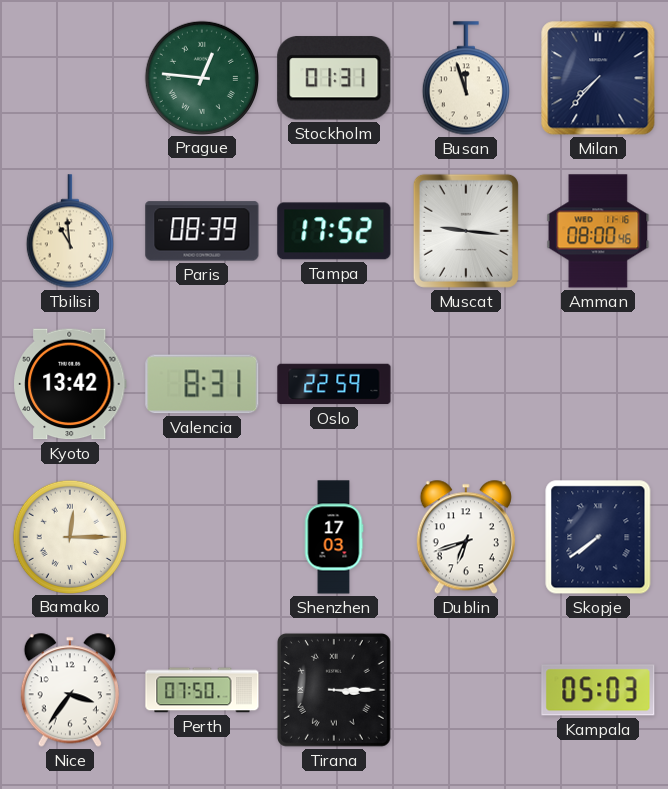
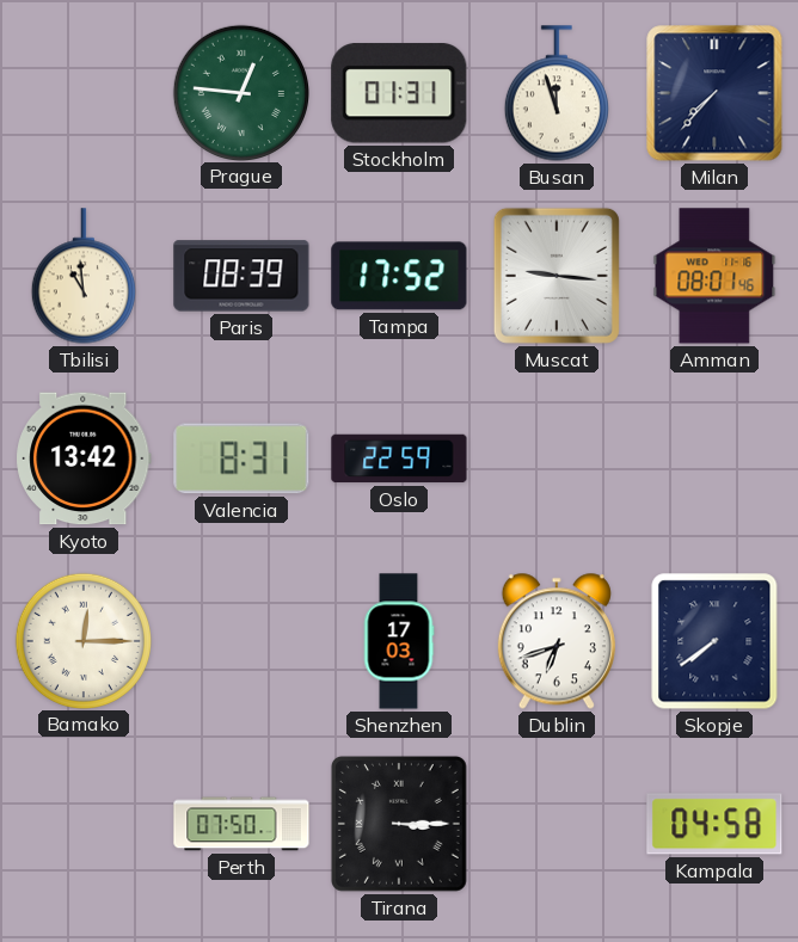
Amman: 08:00 -> 08:01
Nice: 3:36 -> none
Kampala: 05:03 -> 04:58
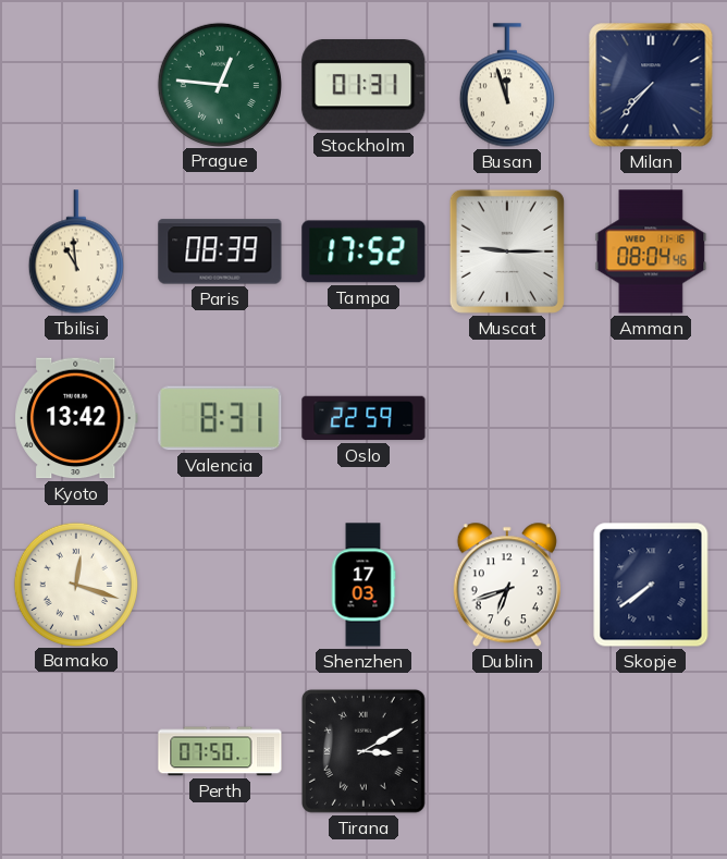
Muscat: 9:16 -> 9:15
Amman: 08:01 -> 08:04
Bamako: 12:15 -> 12:18
Tirana: 3:15 -> 3:10
Kampala: 04:58 -> none
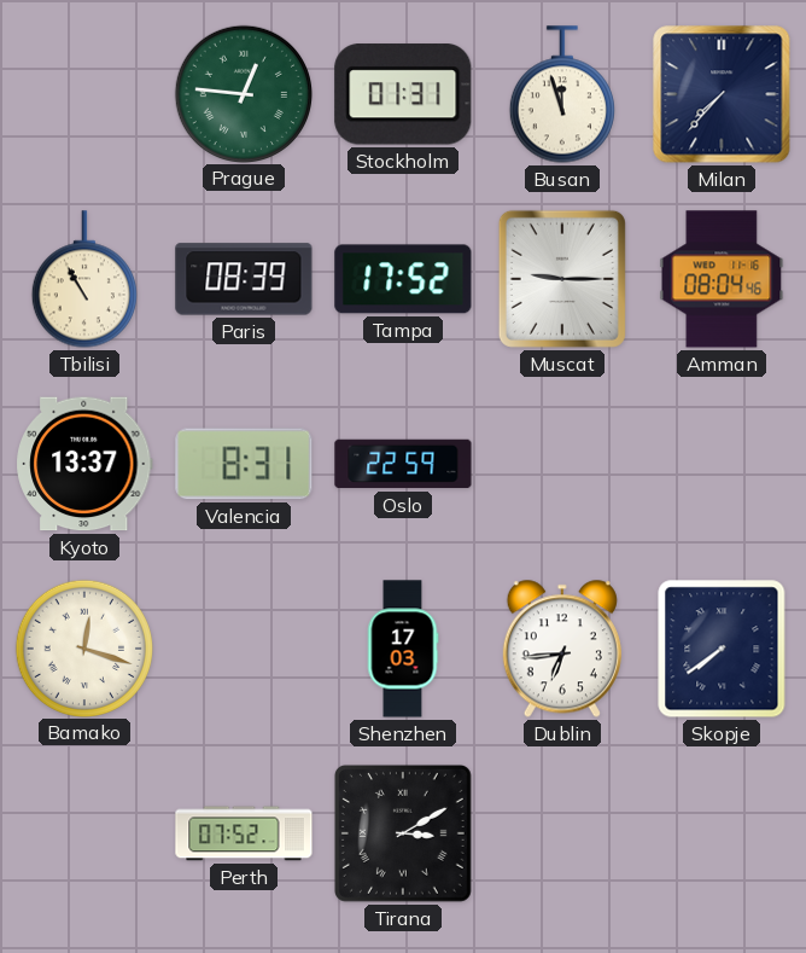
Tbilisi: 10:59 -> 10:55
Kyoto: 13:42 -> 13:37
Dublin: 6:42 -> 6:44
Perth: 07:50 -> 07:52
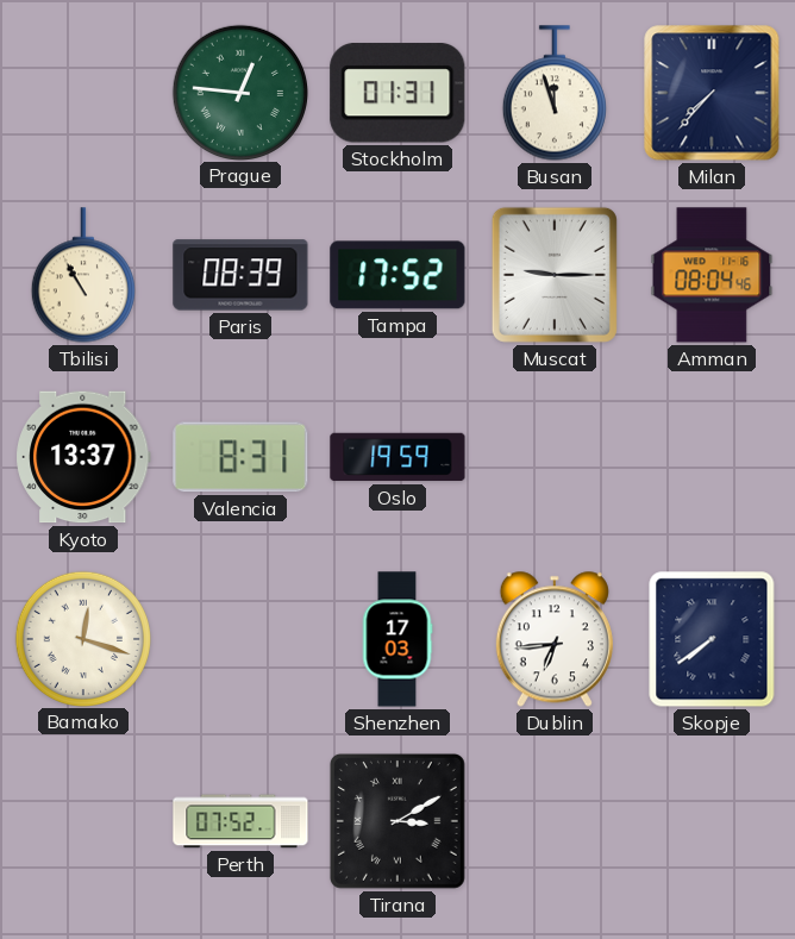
Oslo: 22:59 -> 19:59
